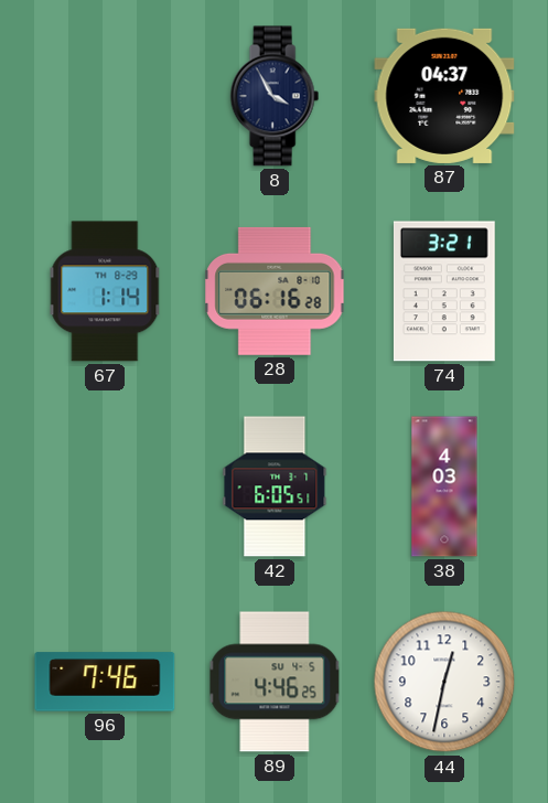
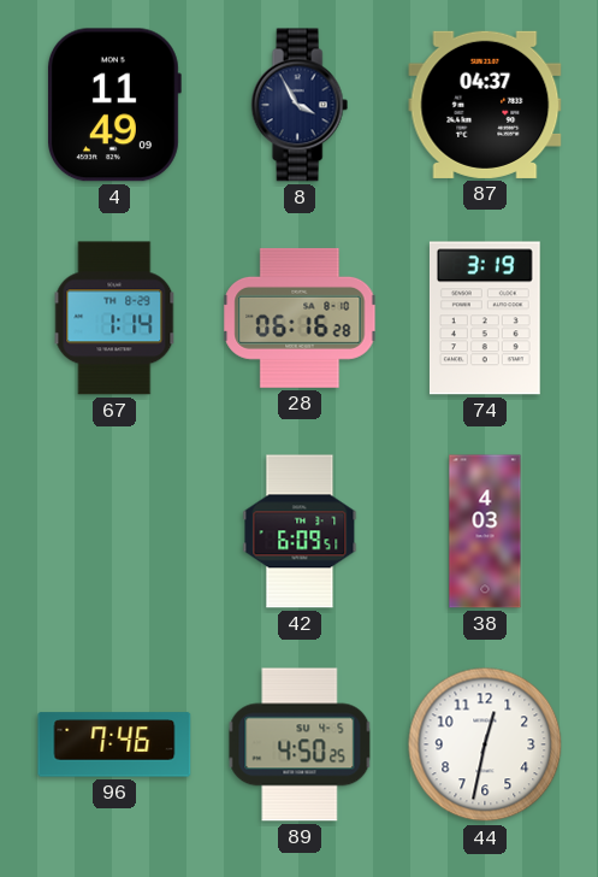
4: none -> 11:49
74: 3:21 -> 3:19
42: 6:05 -> 6:09
89: 4:46 -> 4:50
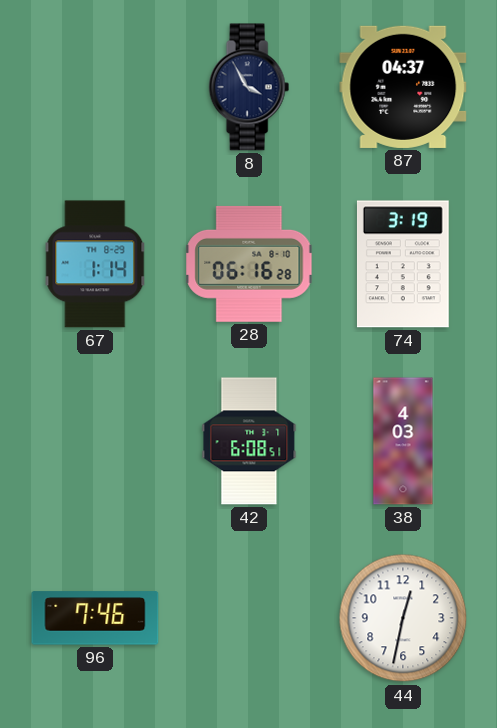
4: 11:49 -> none
42: 6:09 -> 6:08
89: 4:50 -> none
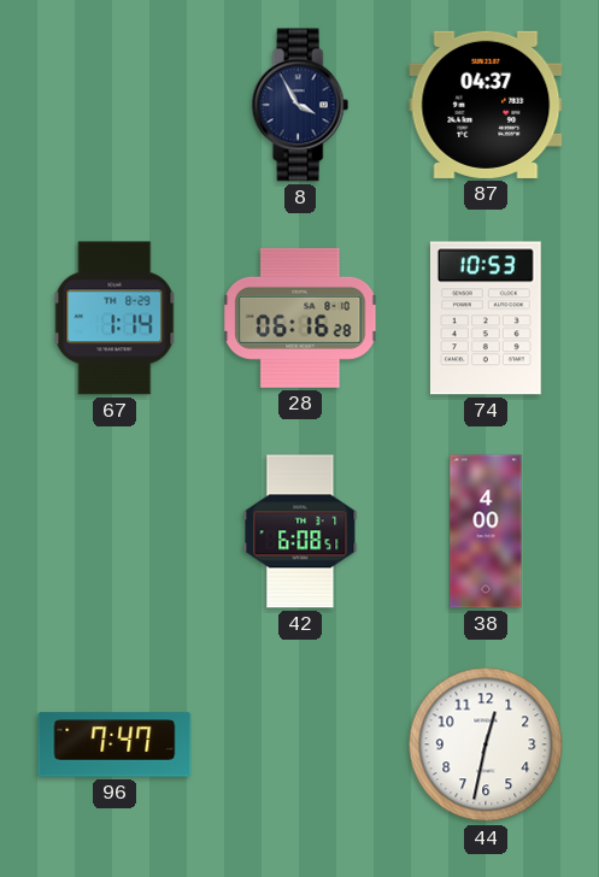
74: 3:19 -> 10:53
38: 4:03 -> 4:00
96: 7:46 -> 7:47
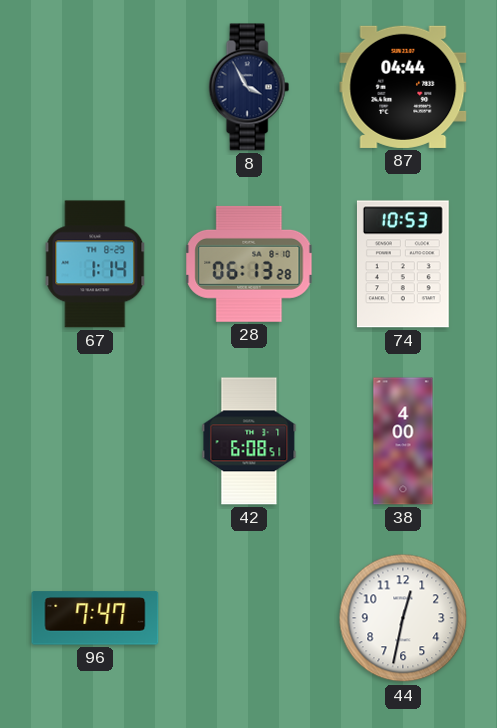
87: 04:37 -> 04:44
28: 06:16 -> 06:13
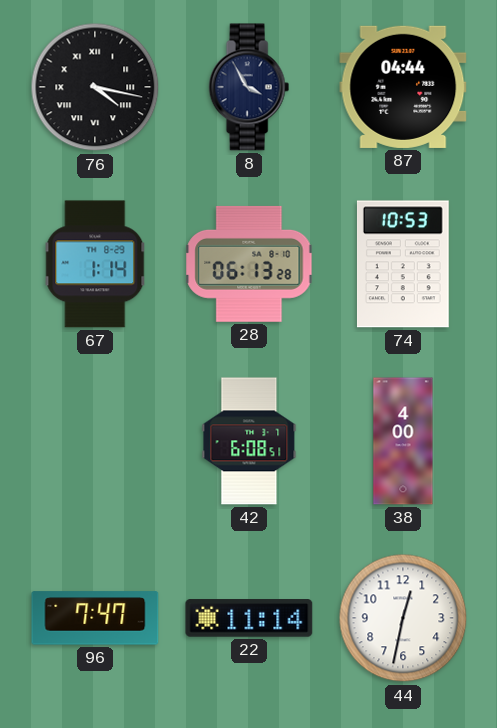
76: none -> 4:17
22: none -> 11:14
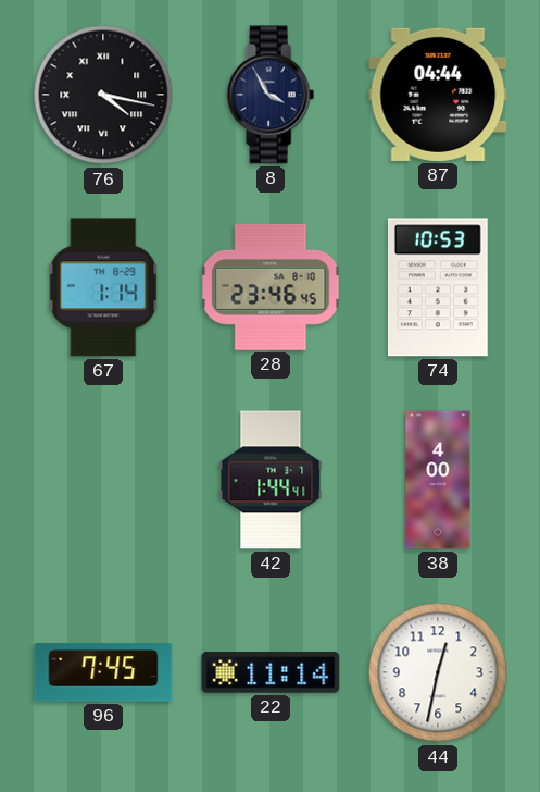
28: 06:13 -> 23:46
42: 6:08 -> 1:44
96: 7:47 -> 7:45
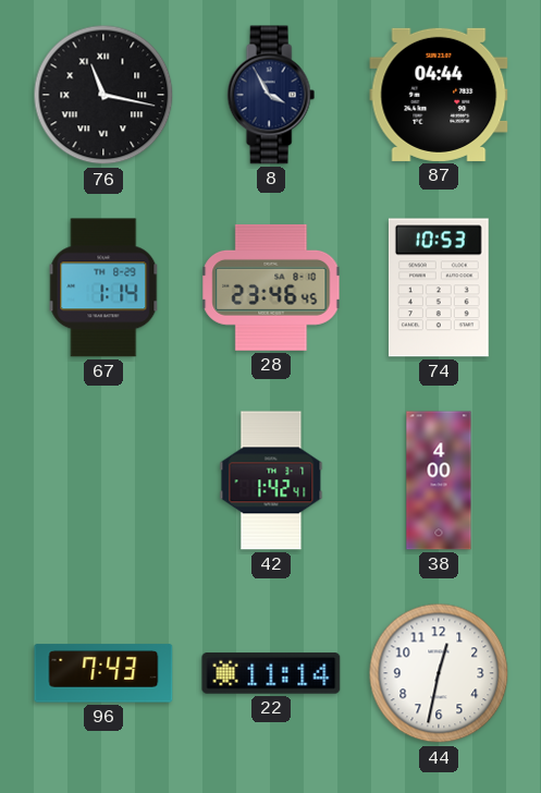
76: 4:17 -> 11:17
42: 1:44 -> 1:42
96: 7:45 -> 7:43
